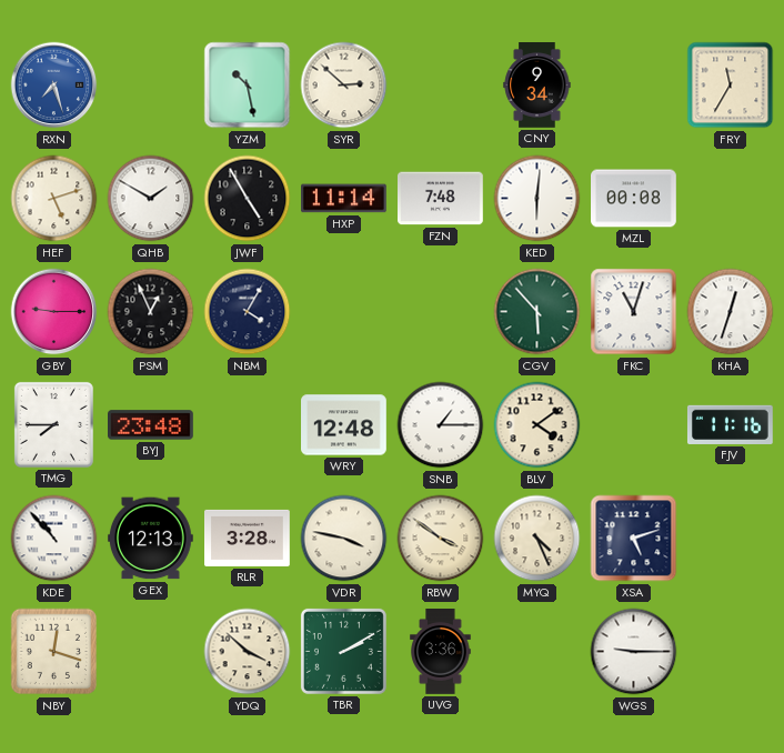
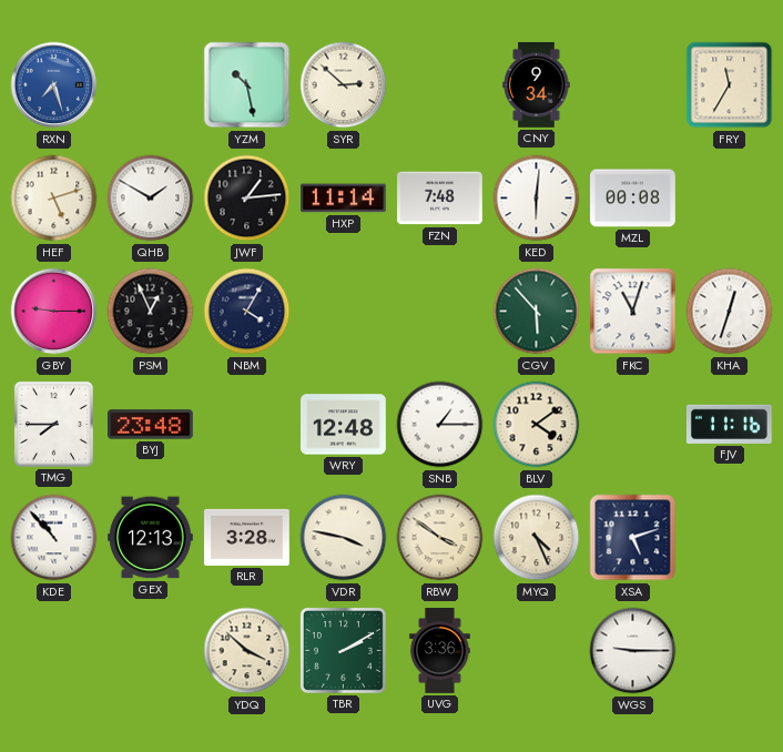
JWF: 4:55 -> 1:14
NBY: 12:18 -> none
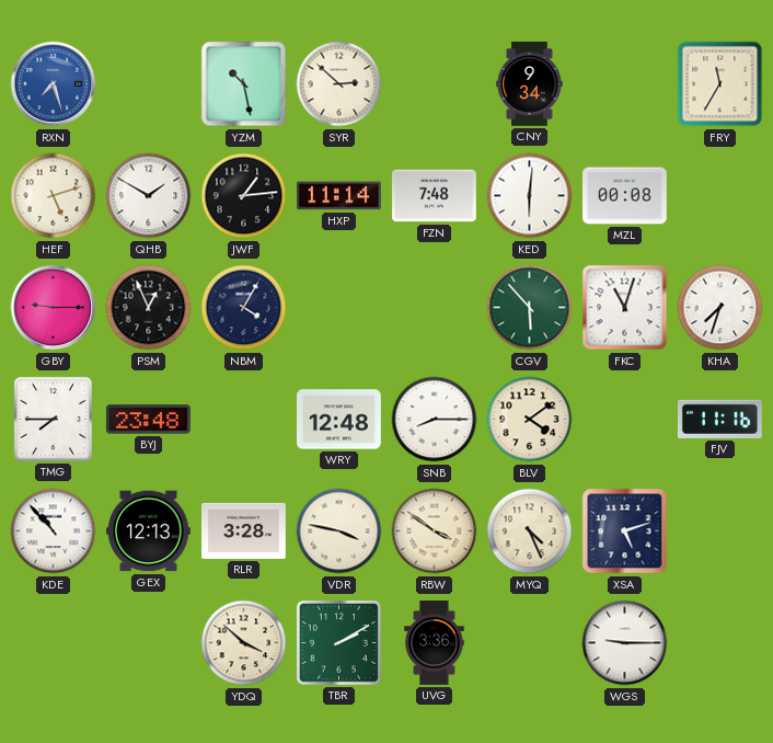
KHA: 12:33 -> 7:33
SNB: 1:15 -> 8:15
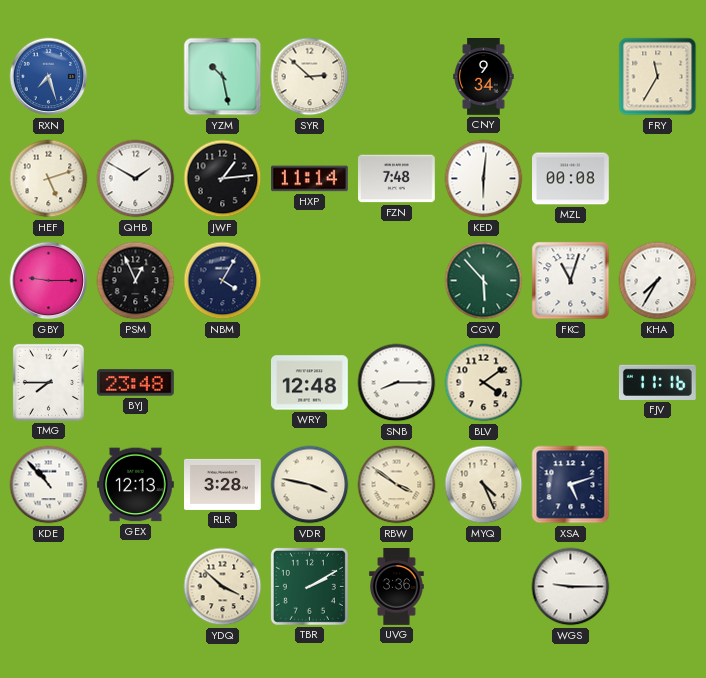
KHA: 7:33 -> 7:35
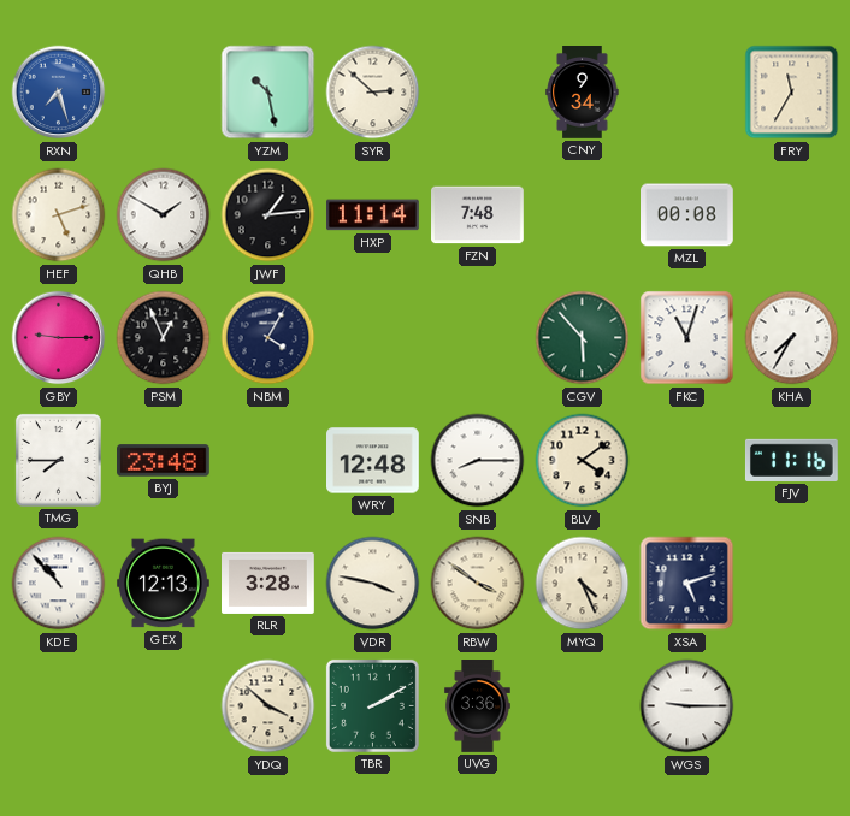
KED: 6:01 -> none
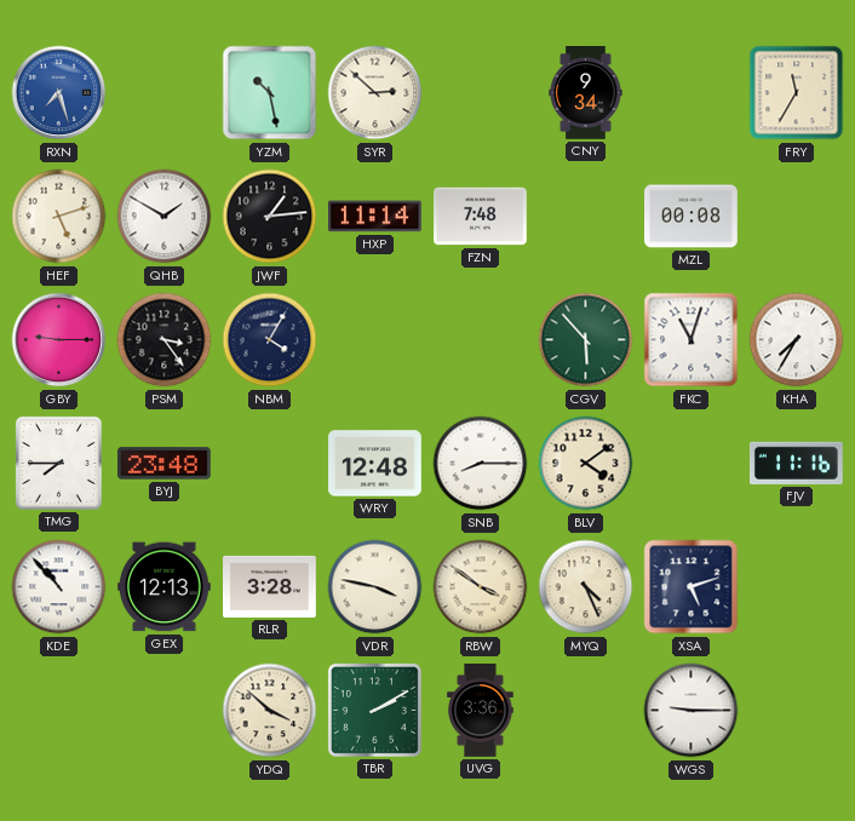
PSM: 12:56 -> 3:24
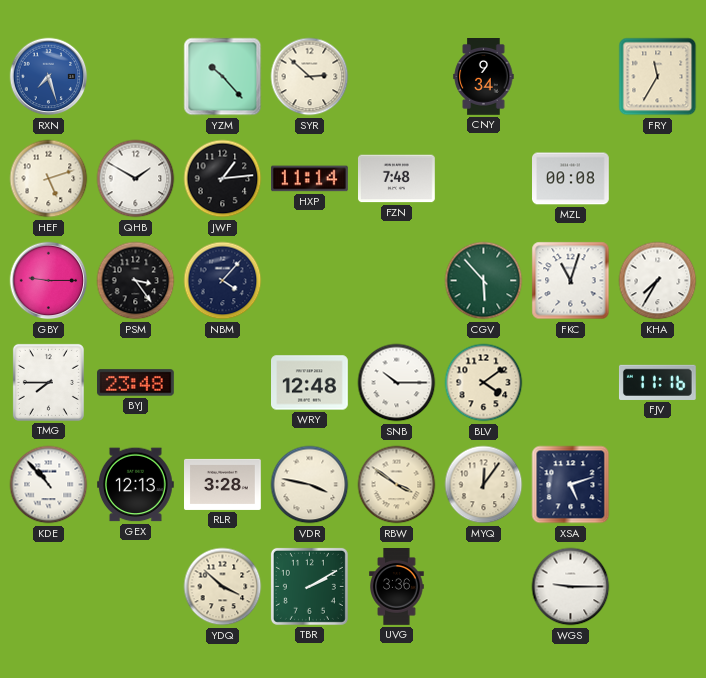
YZM: 10:28 -> 10:23
NBM: 4:05 -> 4:07
SNB: 8:15 -> 10:15
MYQ: 4:26 -> 12:06
